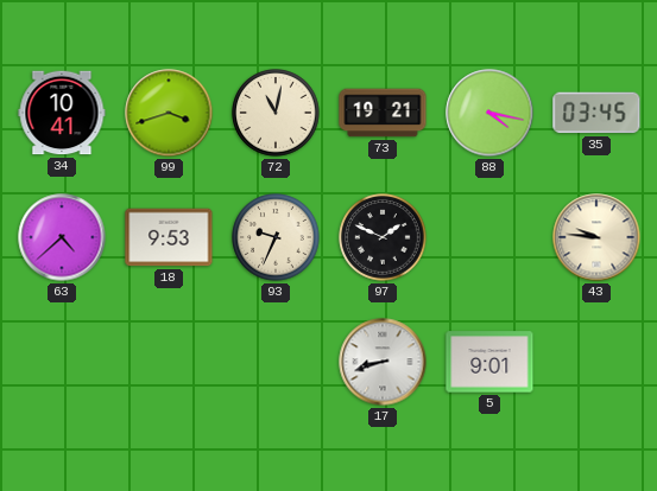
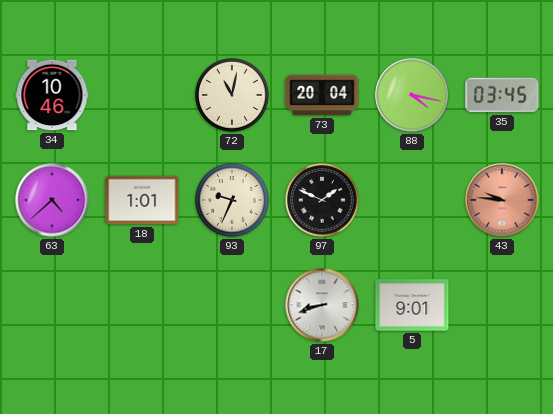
34: 10:41 -> 10:46
99: 3:42 -> none
73: 19:21 -> 20:04
18: 9:53 -> 1:01
43 dial: cream -> salmon
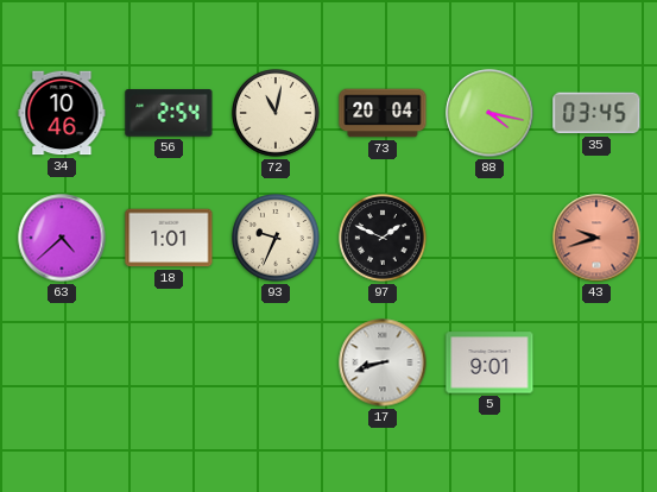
56: none -> 2:54
43: 9:46 -> 9:42
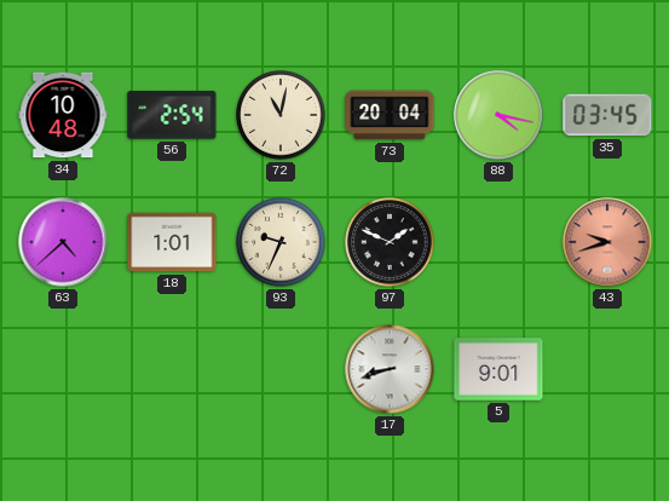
34: 10:46 -> 10:48
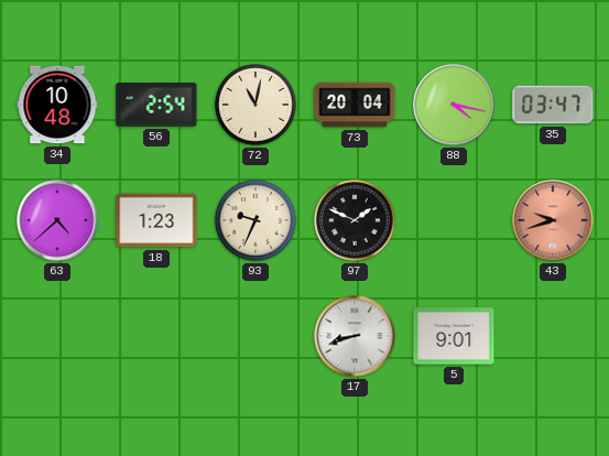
35: 03:45 -> 03:47
18: 1:01 -> 1:23
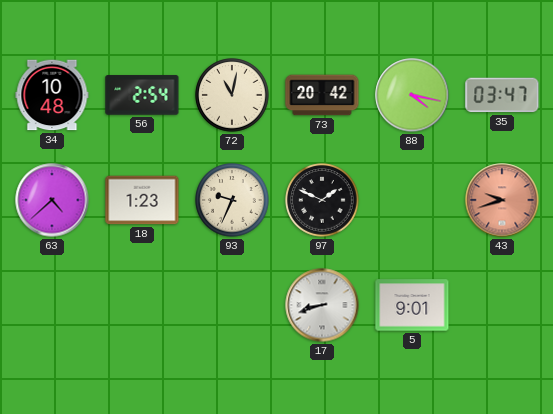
73: 20:04 -> 20:42
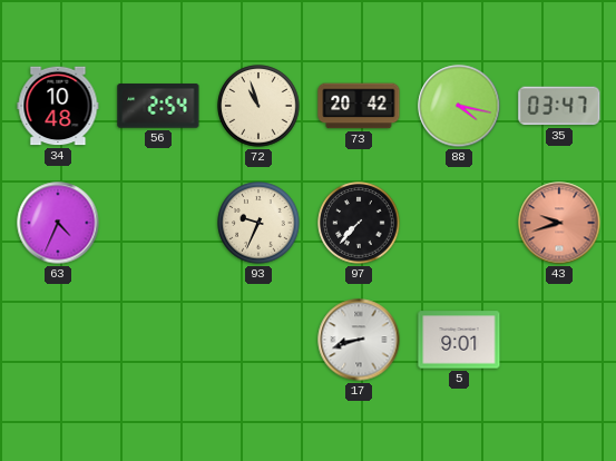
72: 11:02 -> 10:57
63: 4:38 -> 4:34
18: 1:23 -> none
97: 1:49 -> 7:37
